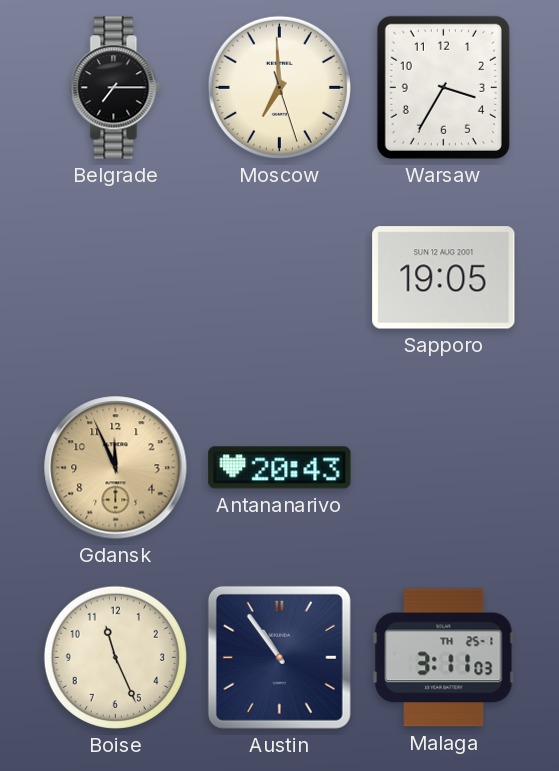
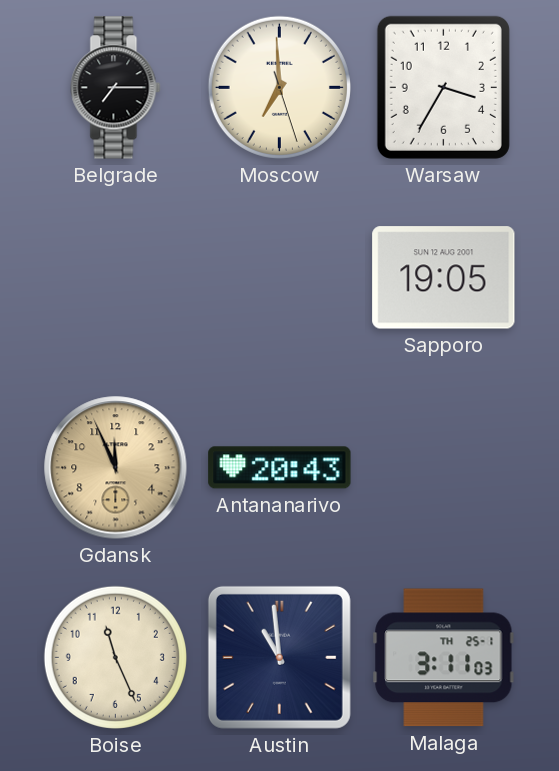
Austin: 10:54 -> 10:59
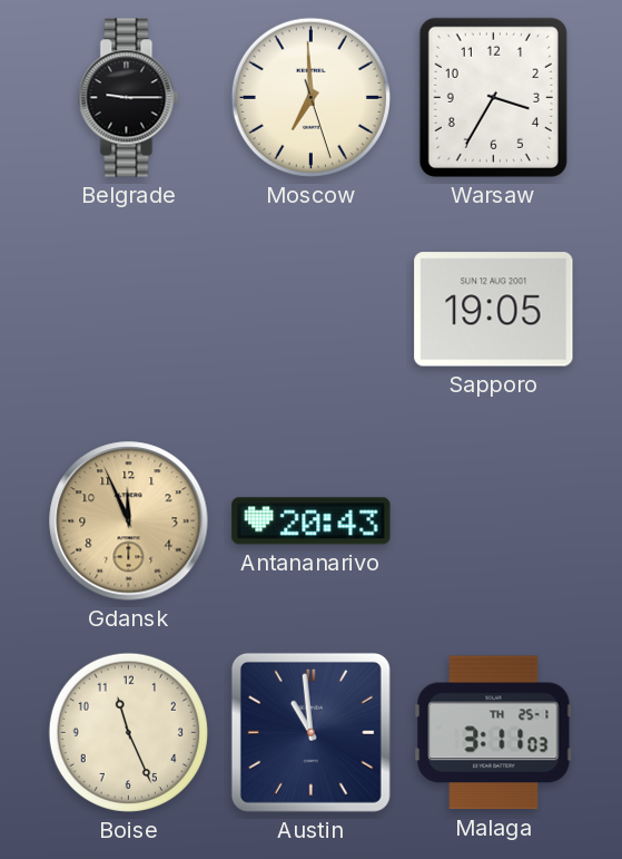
Belgrade: 7:15 -> 9:15
